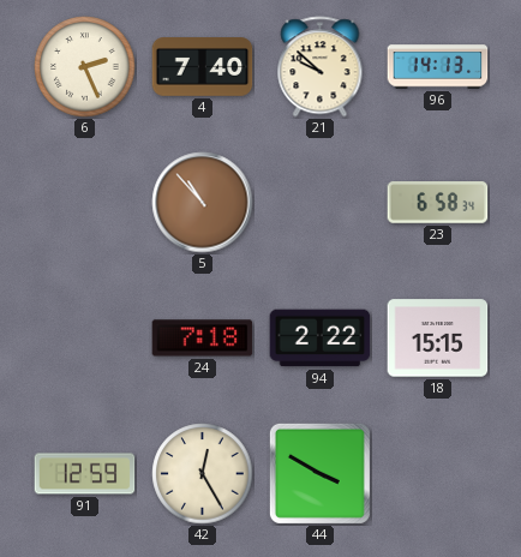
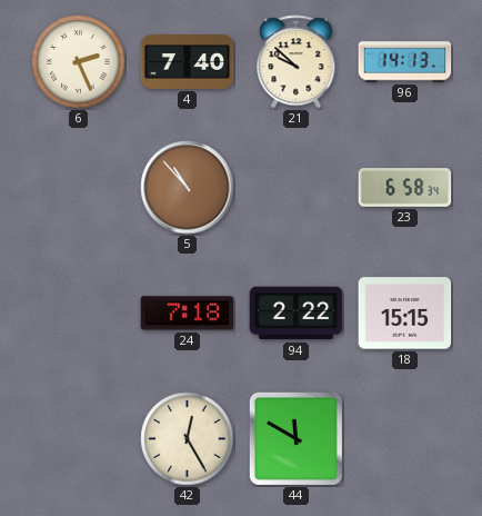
91: 12:59 -> none
44: 3:50 -> 11:50
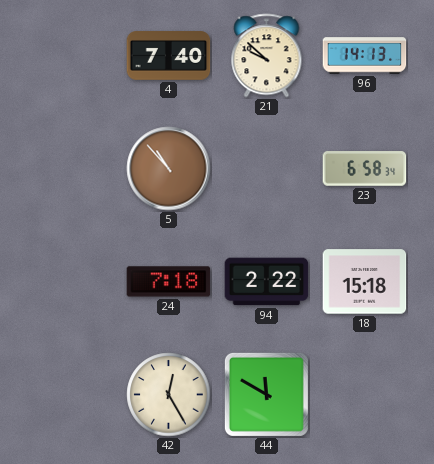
6: 2:26 -> none
18: 15:15 -> 15:18
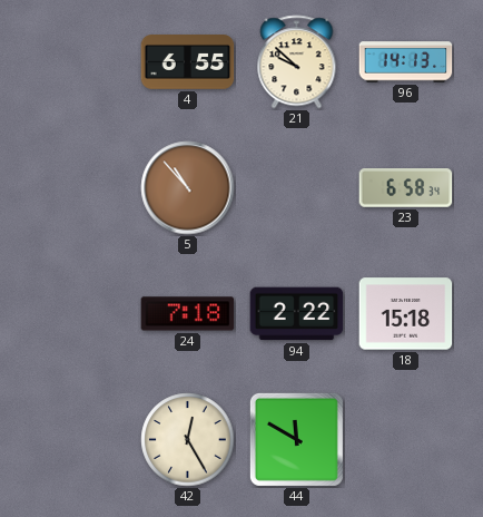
4: 7:40 -> 6:55
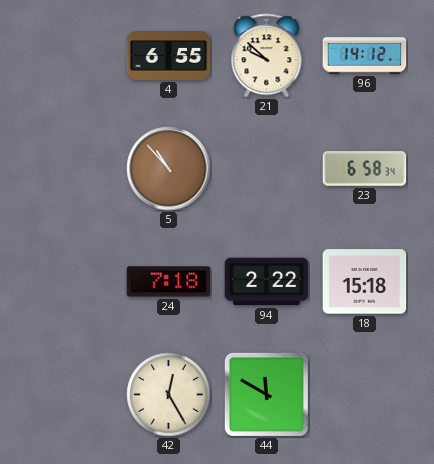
96: 14:13 -> 14:12
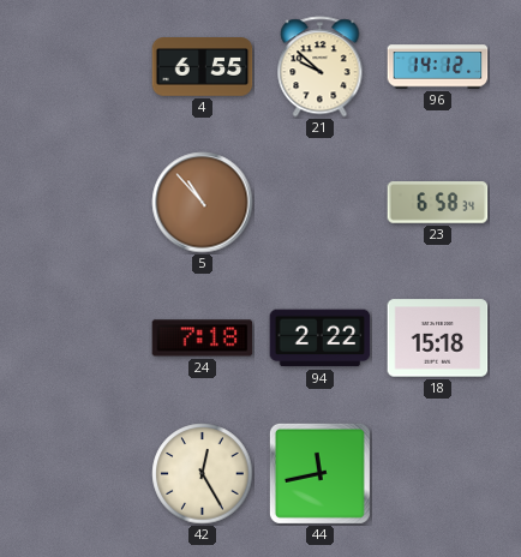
44: 11:50 -> 11:43
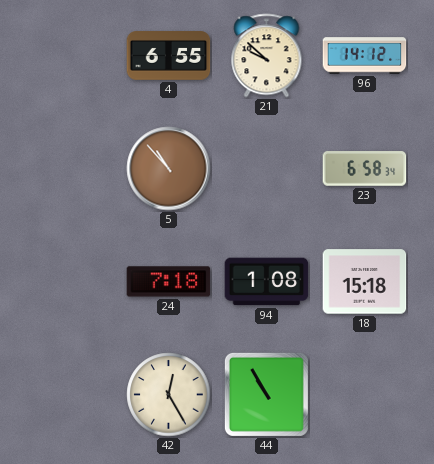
94: 2:22 -> 1:08
44: 11:43 -> 10:55
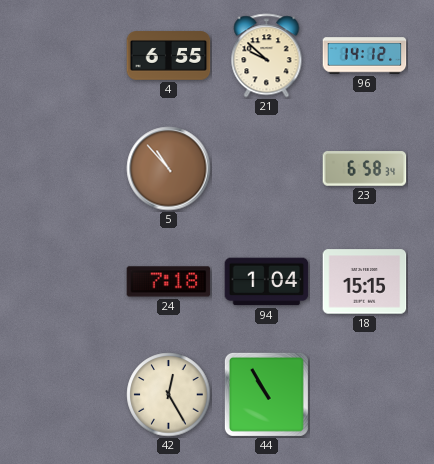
94: 1:08 -> 1:04
18: 15:18 -> 15:15
